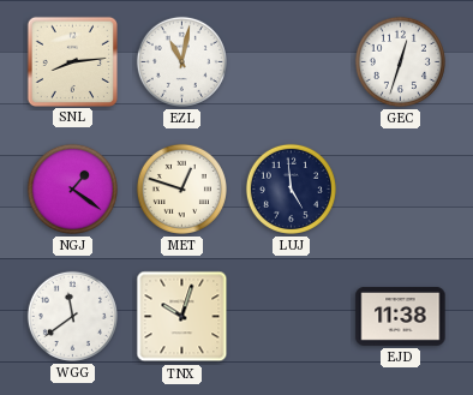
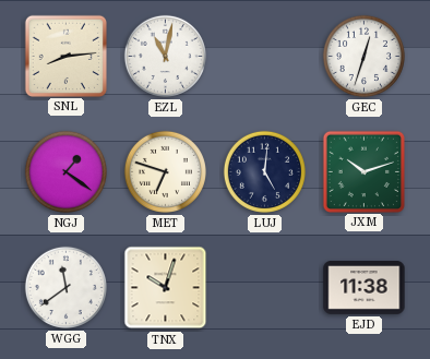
MET: 12:48 -> 6:48
LUJ: 4:59 -> 5:01
JXM: none -> 10:12
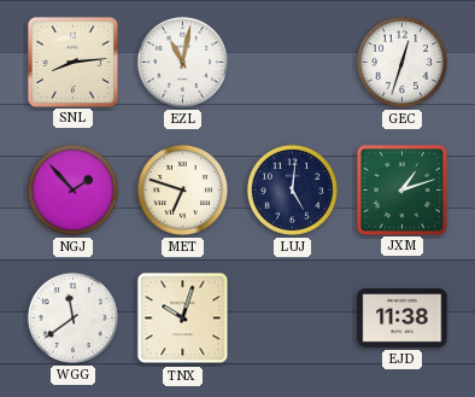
NGJ: 1:21 -> 1:53
JXM: 10:12 -> 1:12
